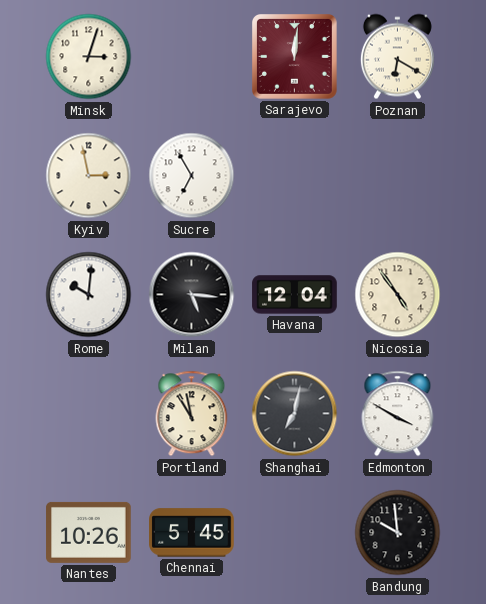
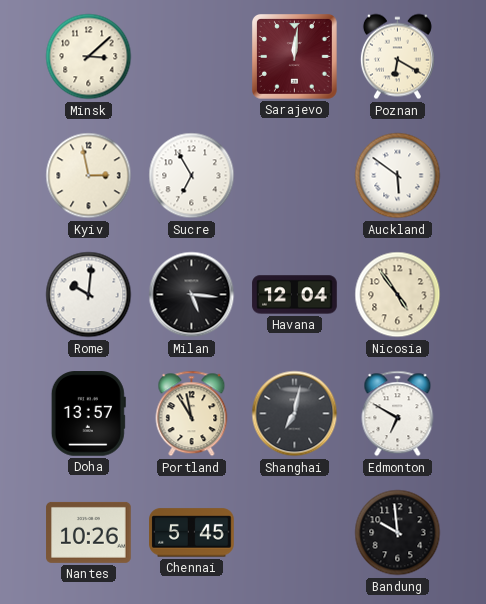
Minsk: 3:03 -> 3:08
Auckland: none -> 5:51
Doha: none -> 13:57
Edmonton: 3:50 -> 6:50
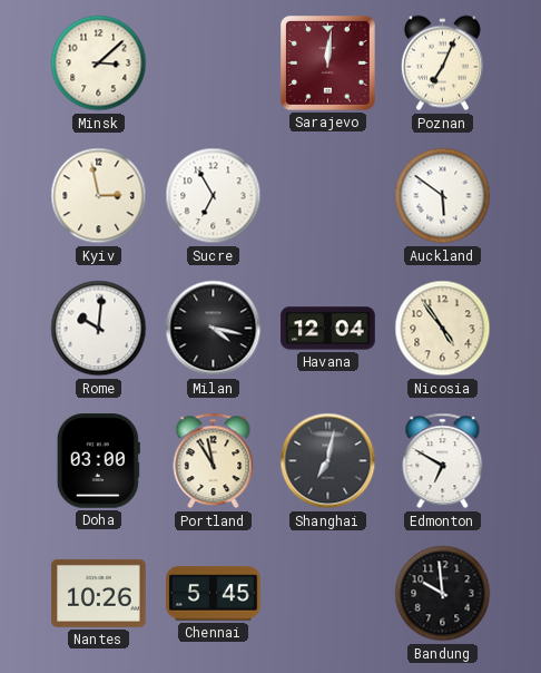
Poznan: 6:20 -> 7:04
Milan: 5:16 -> 4:17
Doha: 13:57 -> 03:00
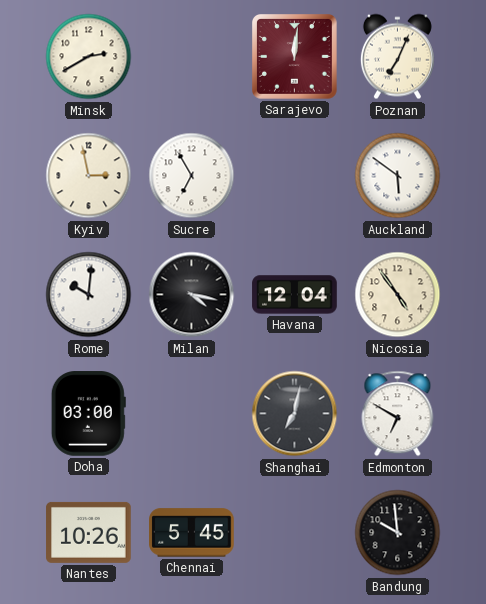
Minsk: 3:08 -> 2:40
Portland: 10:58 -> none
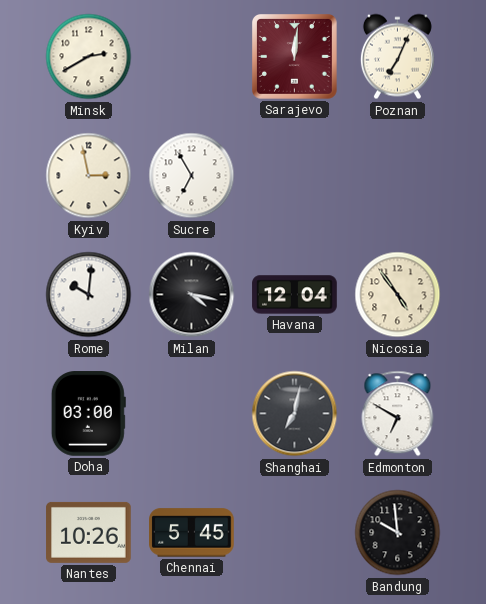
Auckland: 5:51 -> none
